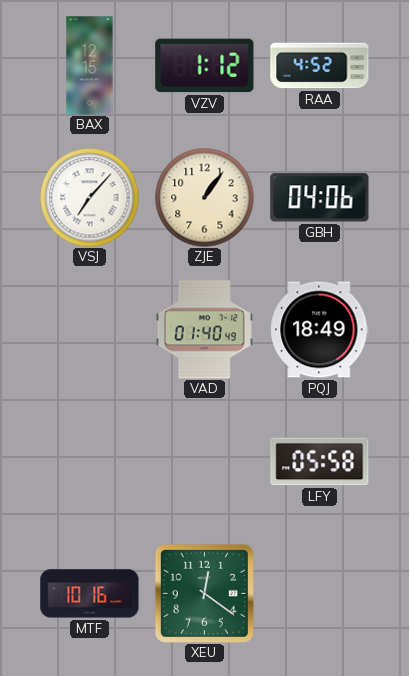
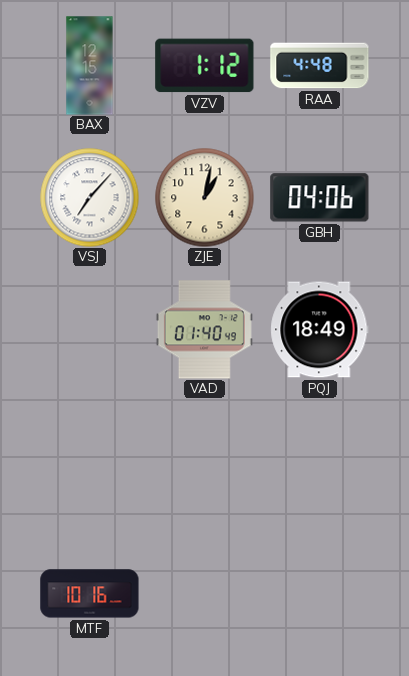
RAA: 4:52 -> 4:48
ZJE: 1:06 -> 1:02
LFY: 05:58 -> none
XEU: 12:21 -> none
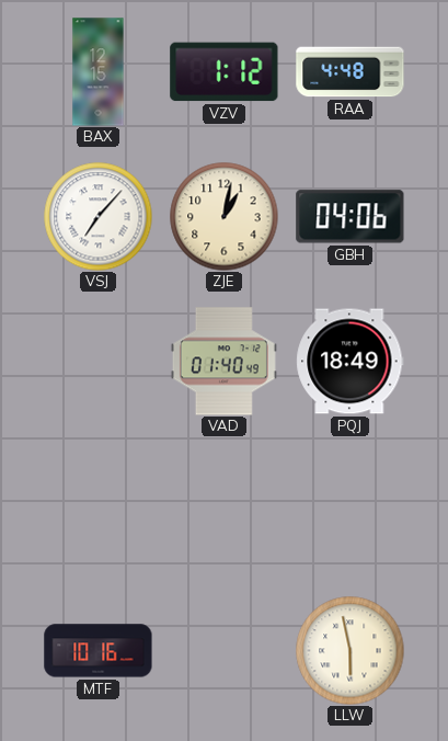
LLW: none -> 5:58
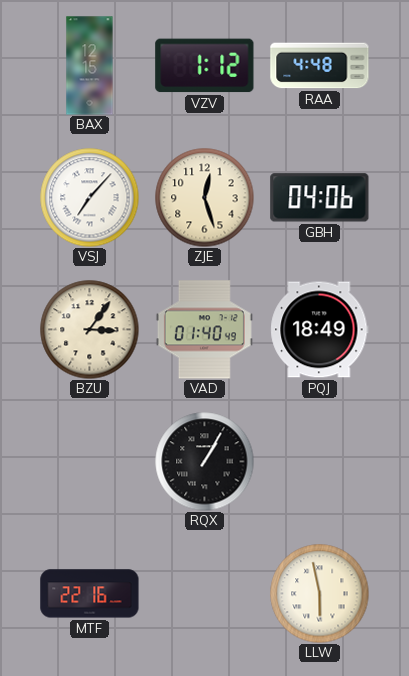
ZJE: 1:02 -> 12:27
BZU: none -> 3:06
RQX: none -> 1:05
MTF: 10:16 -> 22:16
